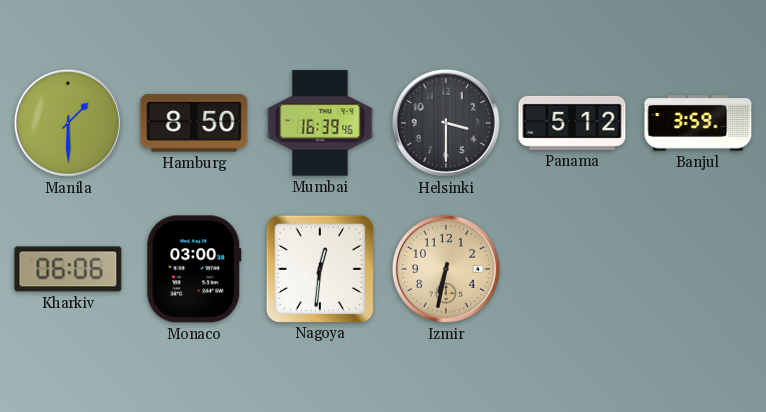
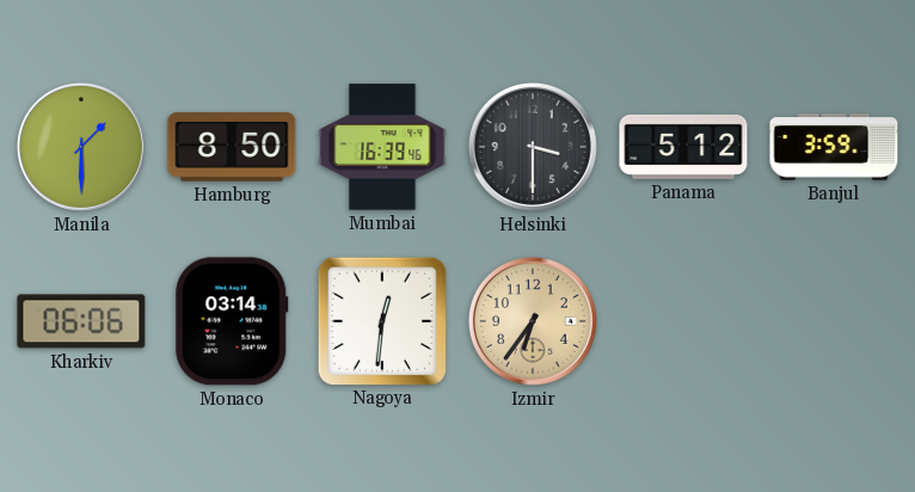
Monaco: 03:00 -> 03:14
Izmir: 6:32 -> 6:36
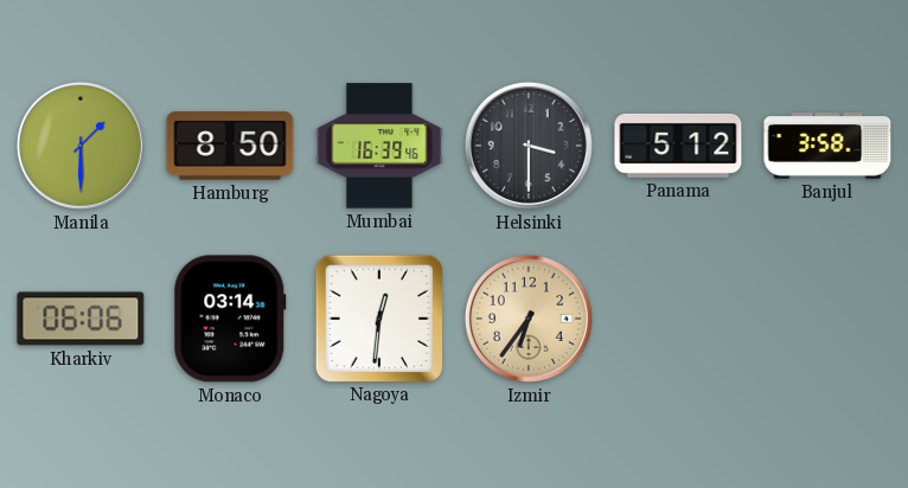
Banjul: 3:59 -> 3:58
